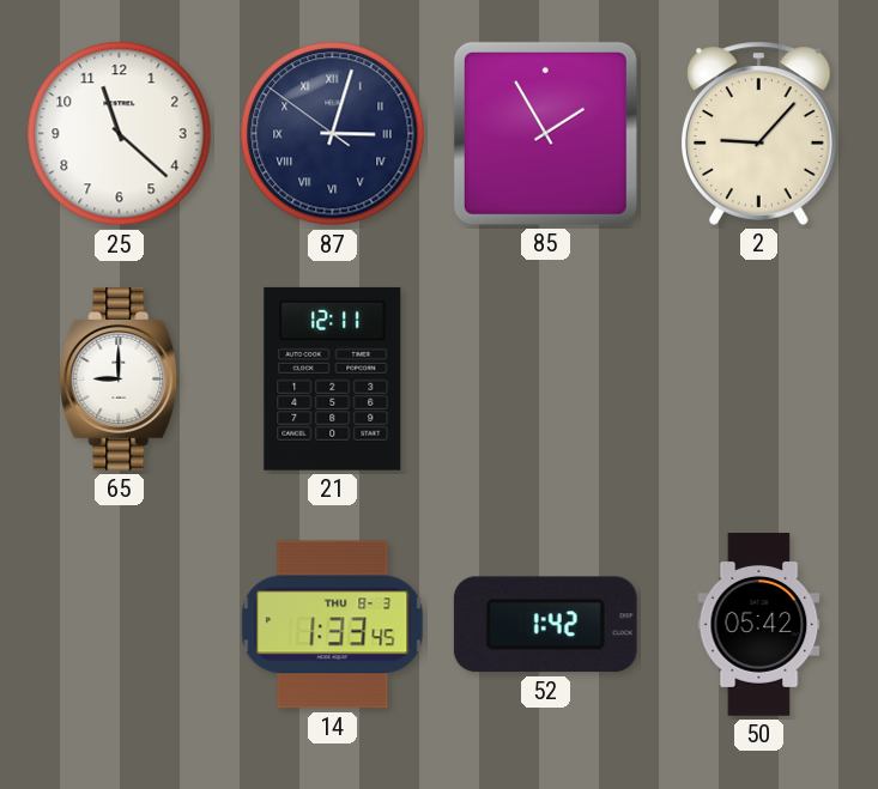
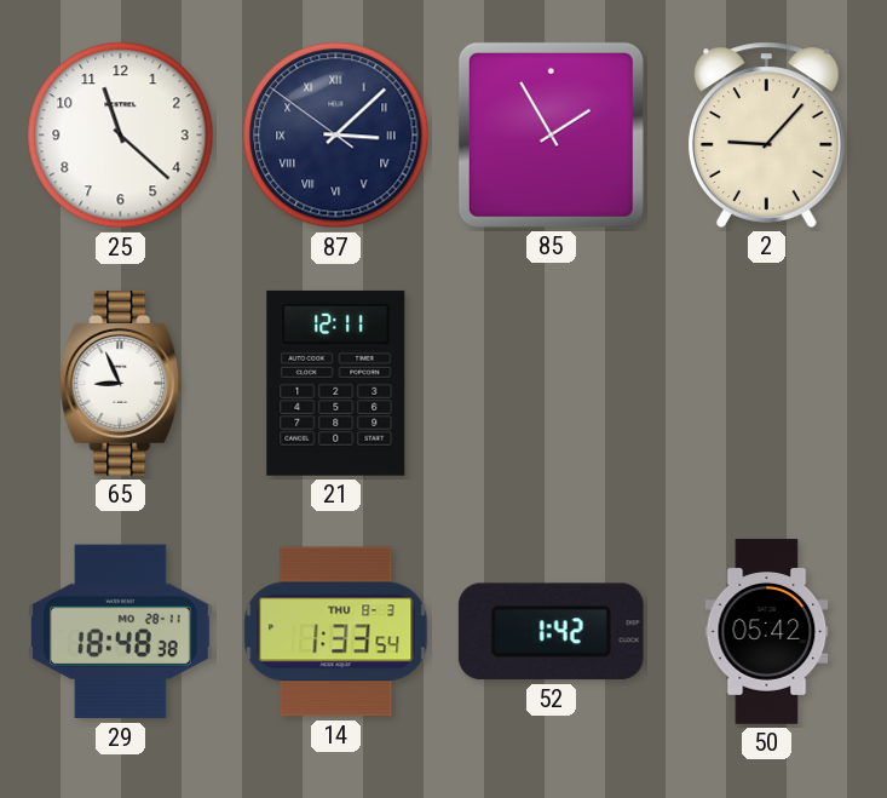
87: 3:02 -> 3:07
65: 9:00 -> 8:56
29: none -> 18:48
14: 1:33:45 -> 1:33:54
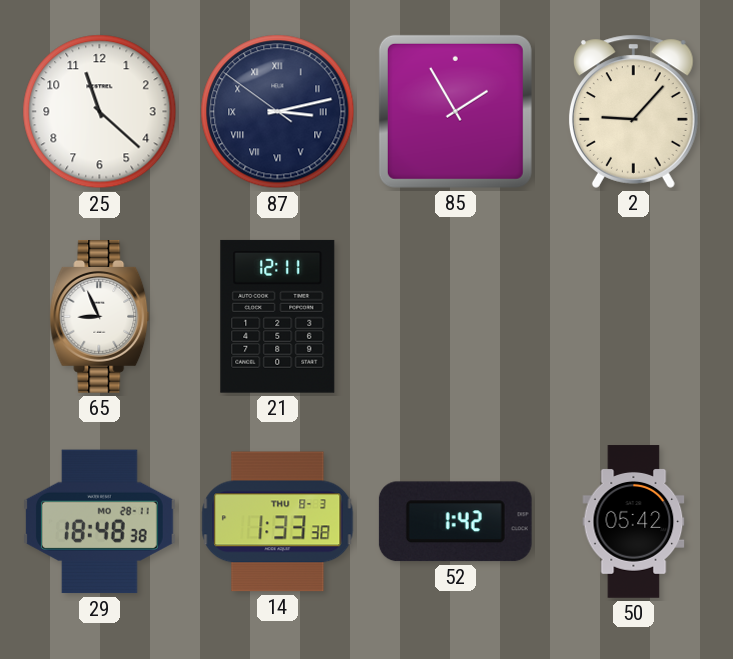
87: 3:07 -> 3:12
14: 1:33:54 -> 1:33:38
